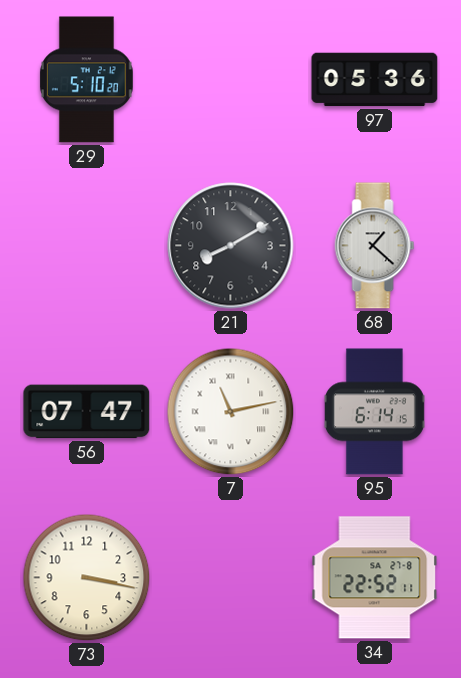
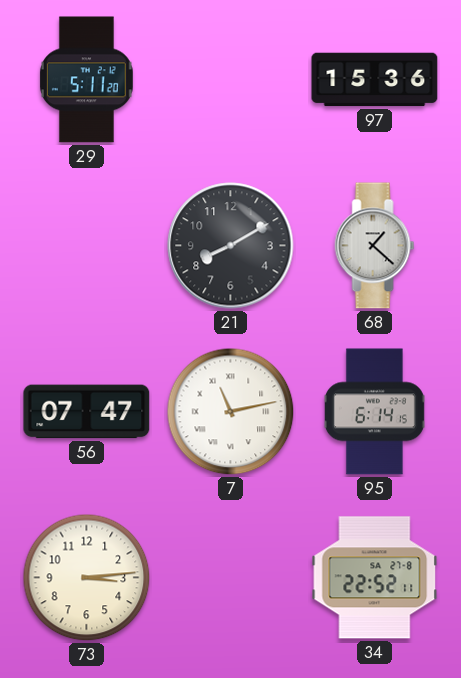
29: 5:10 -> 5:11
97: 05:36 -> 15:36
73: 3:17 -> 3:14
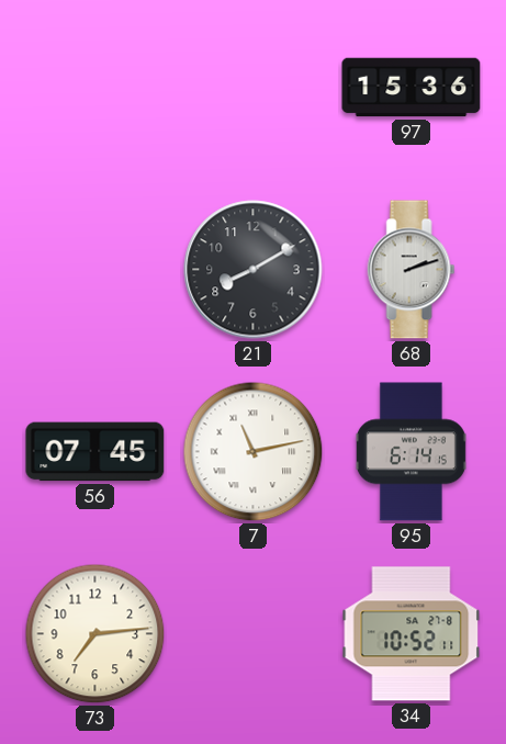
29: 5:11 -> none
68: 1:22 -> 2:12
56: 07:47 -> 07:45
73: 3:14 -> 7:14
34: 22:52 -> 10:52
